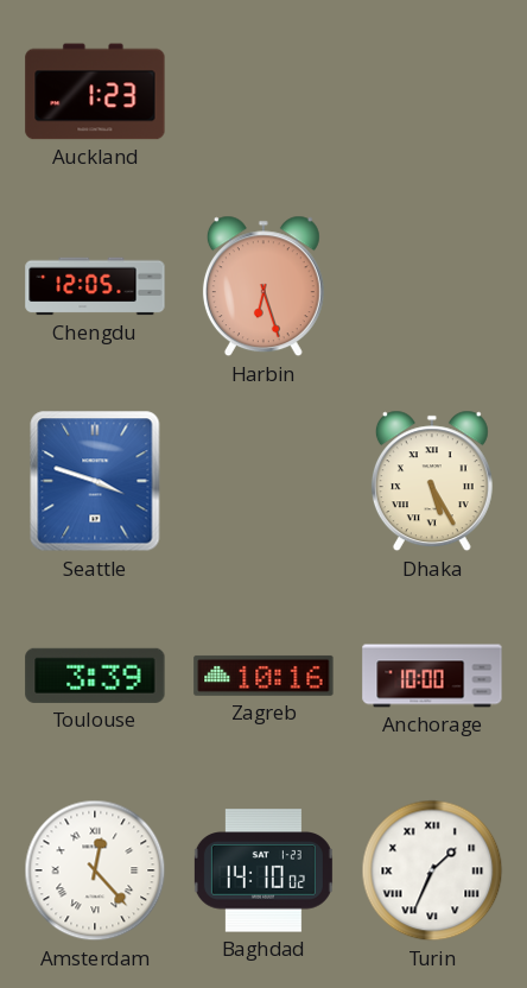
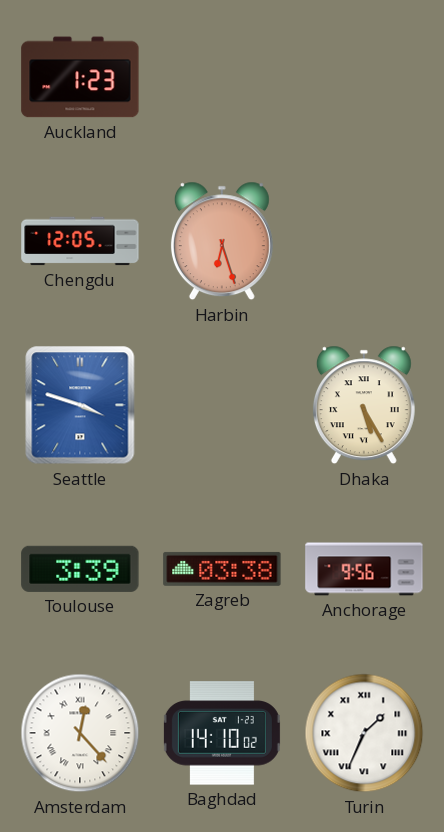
Zagreb: 10:16 -> 03:38
Anchorage: 10:00 -> 9:56
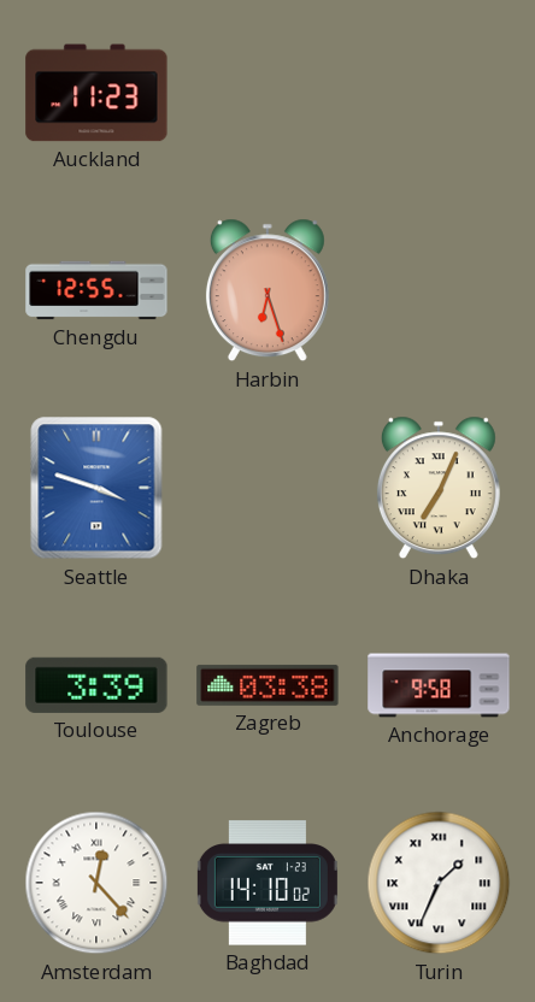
Auckland: 1:23 -> 11:23
Chengdu: 12:05 -> 12:55
Dhaka: 5:25 -> 7:04
Anchorage: 9:56 -> 9:58
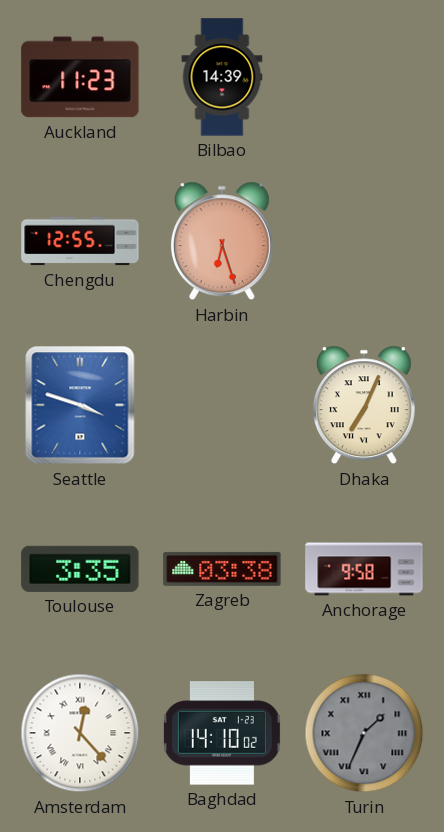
Bilbao: none -> 14:39
Toulouse: 3:39 -> 3:35
Turin dial: white -> grey
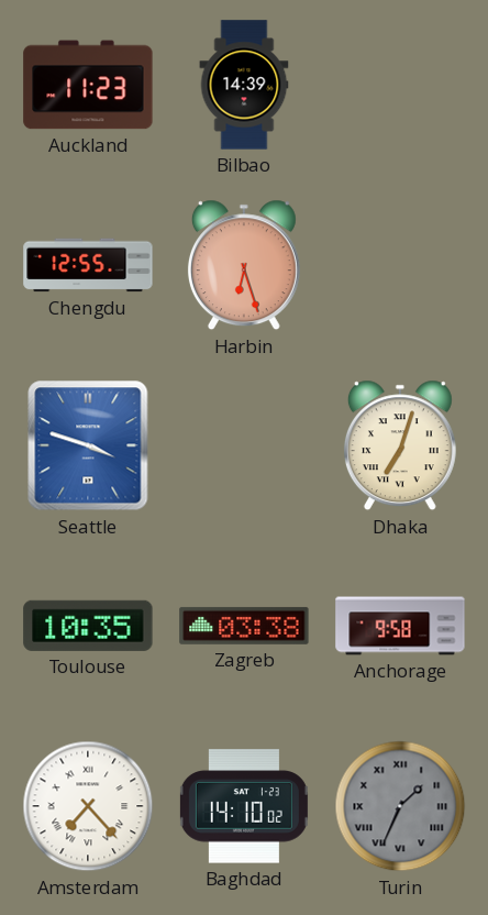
Dhaka: 7:04 -> 7:03
Toulouse: 3:35 -> 10:35
Amsterdam: 12:23 -> 7:23
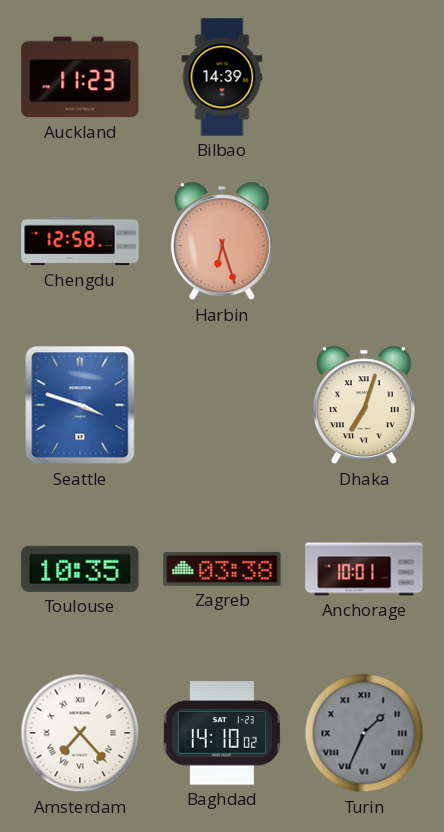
Chengdu: 12:55 -> 12:58
Anchorage: 9:58 -> 10:01
